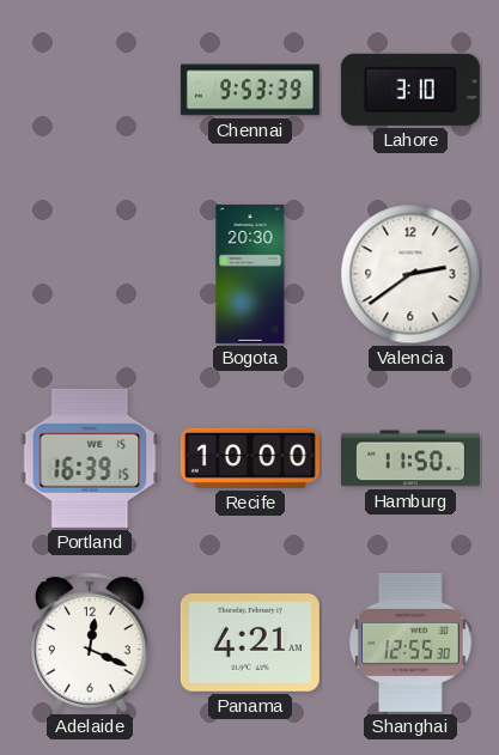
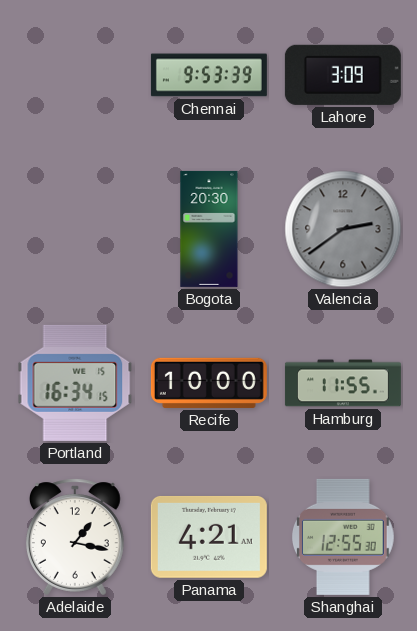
Lahore: 3:10 -> 3:09
Valencia dial: white -> grey
Portland: 16:39 -> 16:34
Hamburg: 11:50 -> 11:55
Adelaide: 12:19 -> 1:17
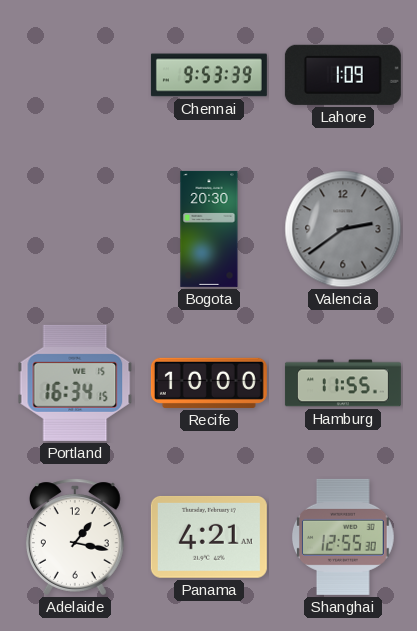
Lahore: 3:09 -> 1:09
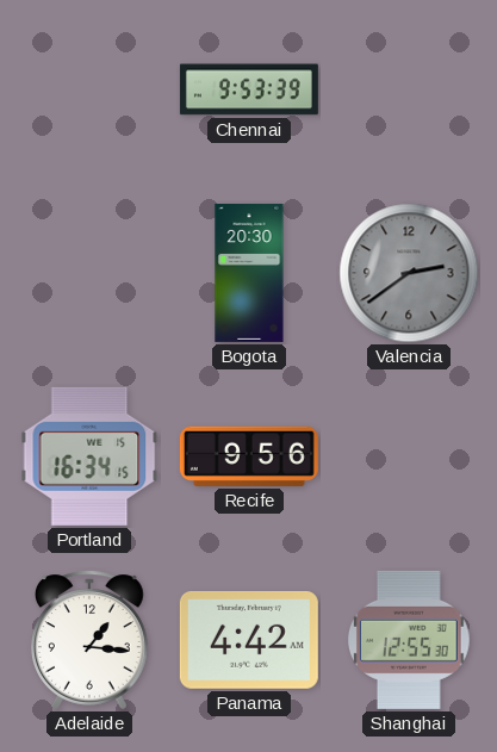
Lahore: 1:09 -> none
Recife: 10:00 -> 9:56
Hamburg: 11:55 -> none
Adelaide: 1:17 -> 1:16
Panama: 4:21 -> 4:42
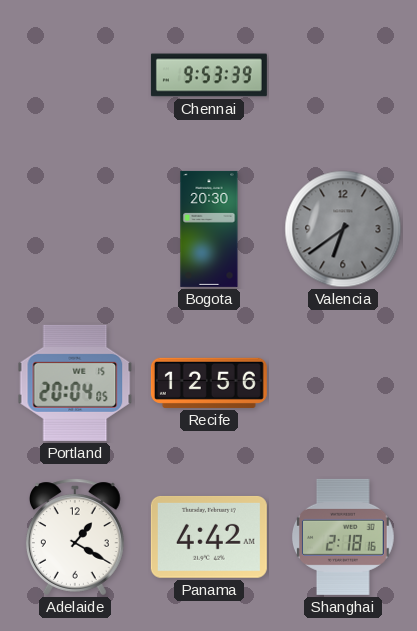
Valencia: 2:39 -> 6:39
Portland: 16:34 -> 20:04
Recife: 9:56 -> 12:56
Adelaide: 1:16 -> 1:20
Shanghai: 12:55 -> 2:18
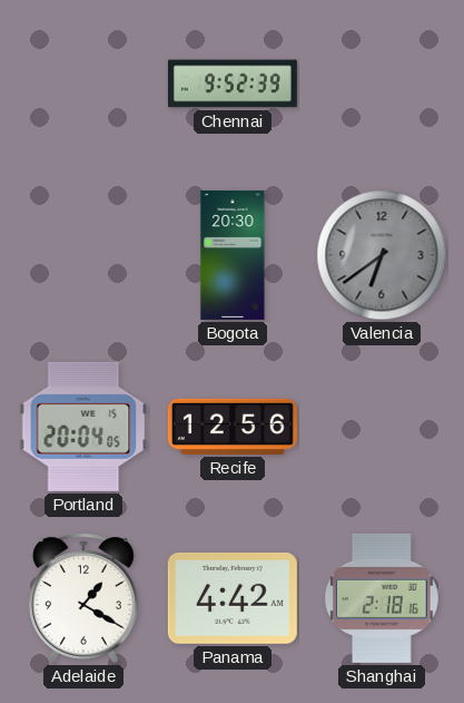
Chennai: 9:53 -> 9:52
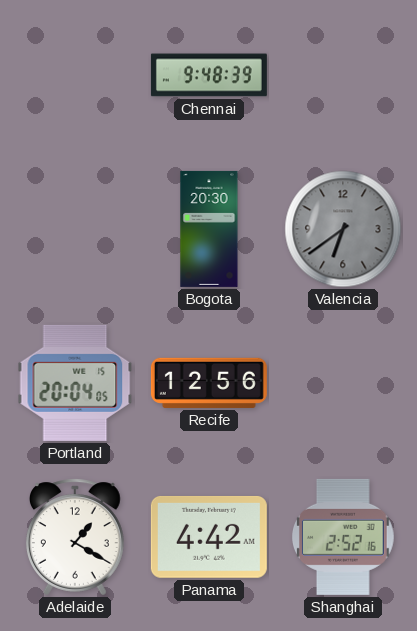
Chennai: 9:52 -> 9:48
Shanghai: 2:18 -> 2:52
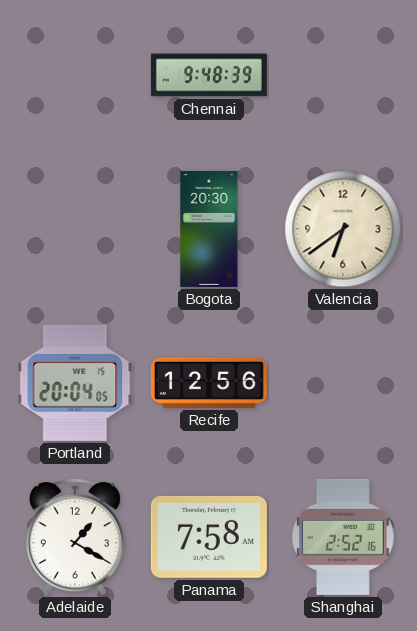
Valencia dial: grey -> cream
Panama: 4:42 -> 7:58
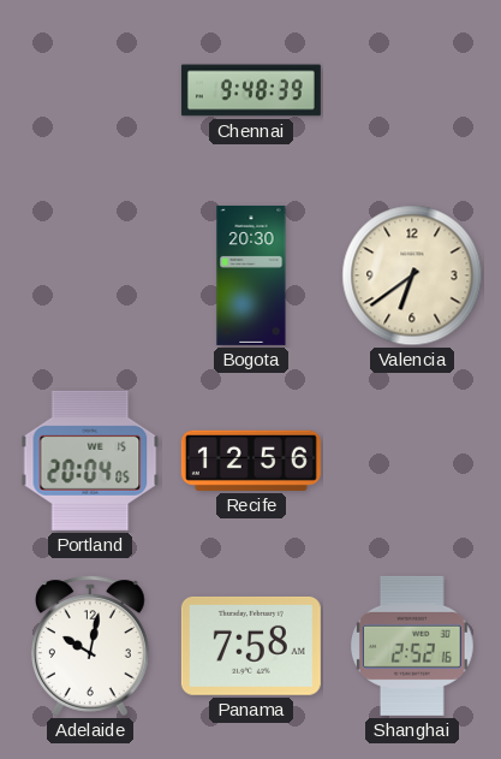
Adelaide: 1:20 -> 10:02
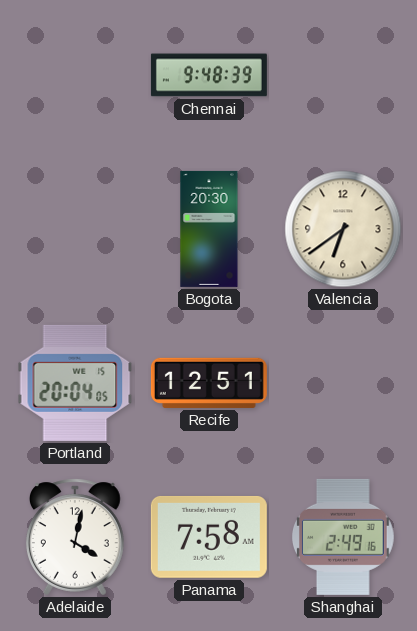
Recife: 12:56 -> 12:51
Adelaide: 10:02 -> 4:02
Shanghai: 2:52 -> 2:49
